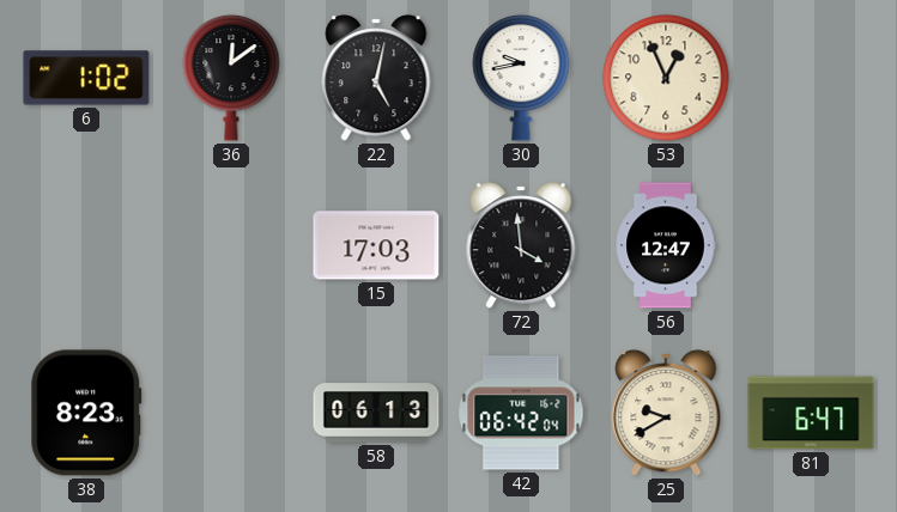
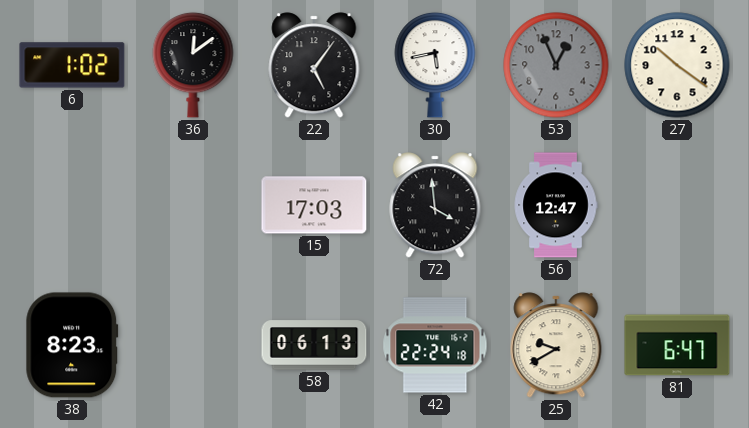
22: 5:02 -> 5:06
30: 9:43 -> 5:43
53 dial: cream -> grey
27: none -> 10:21
42: 06:42 -> 22:24
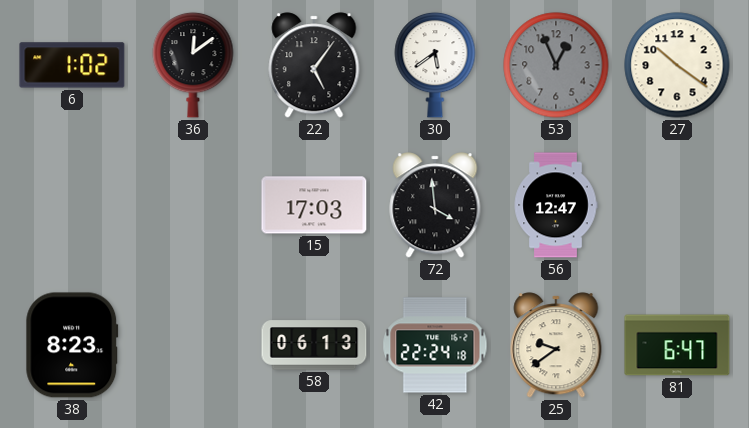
30: 5:43 -> 5:39
25: 9:40 -> 9:39
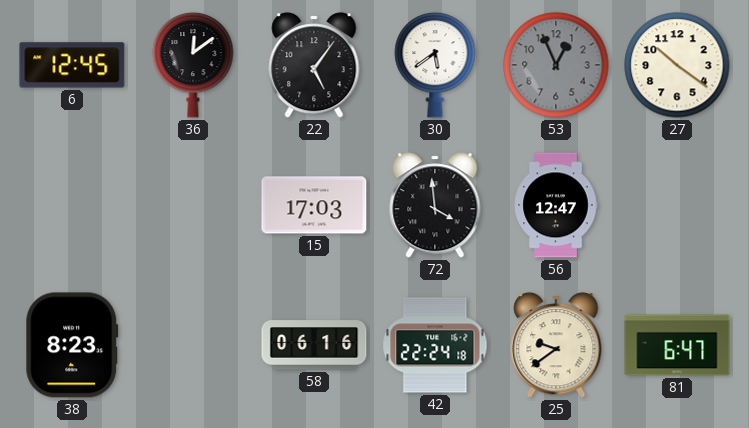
6: 1:02 -> 12:45
58: 06:13 -> 06:16
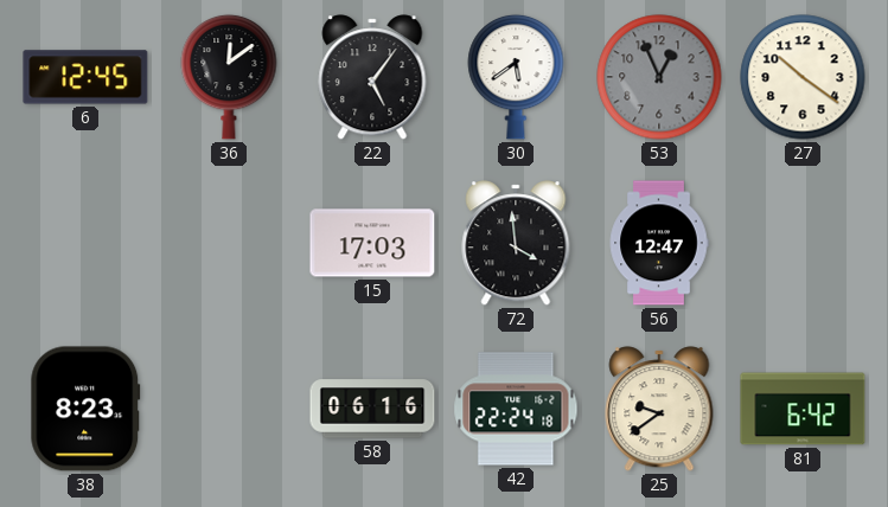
81: 6:47 -> 6:42
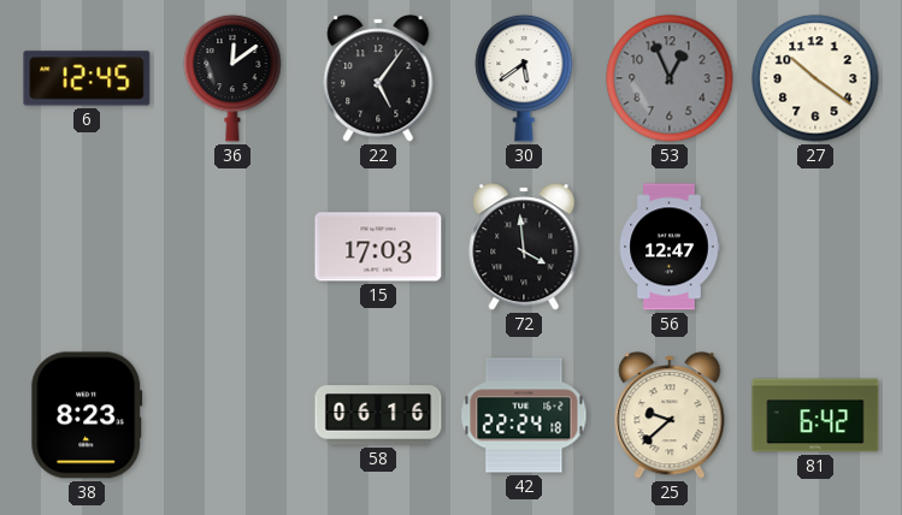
25: 9:39 -> 9:38
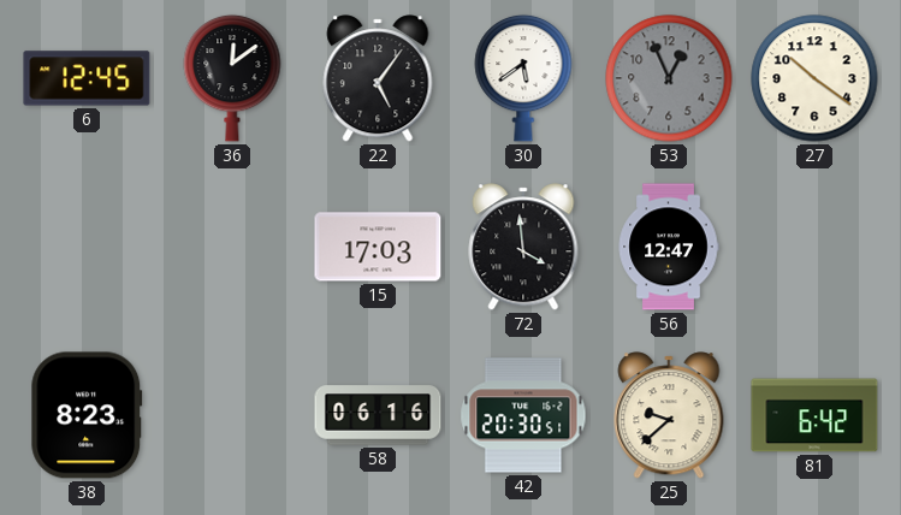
42: 22:24 -> 20:30
